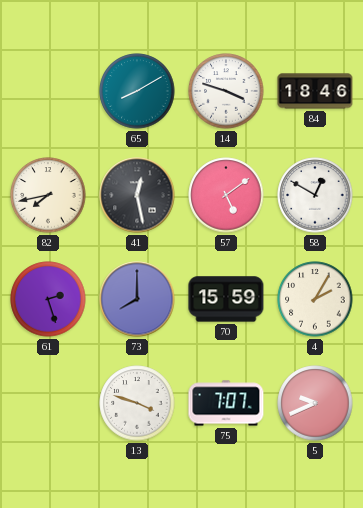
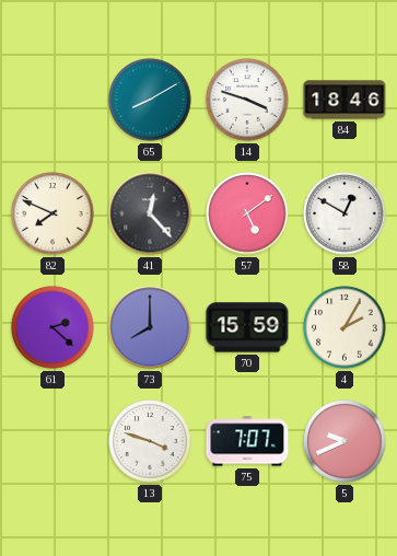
82: 7:43 -> 7:49
41: 12:28 -> 12:23
61: 2:27 -> 2:22
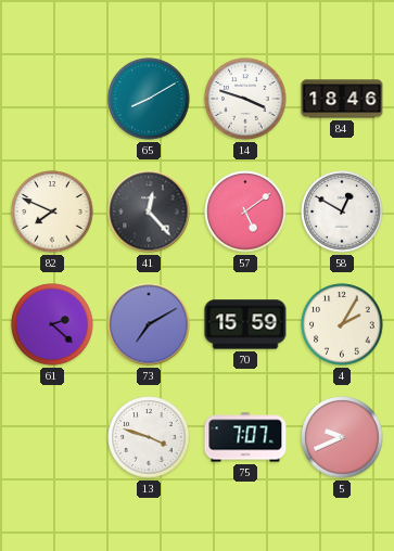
73: 8:00 -> 7:10
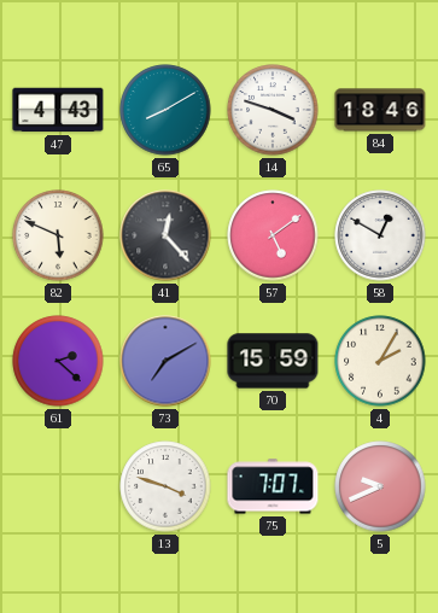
47: none -> 4:43
82: 7:49 -> 5:49
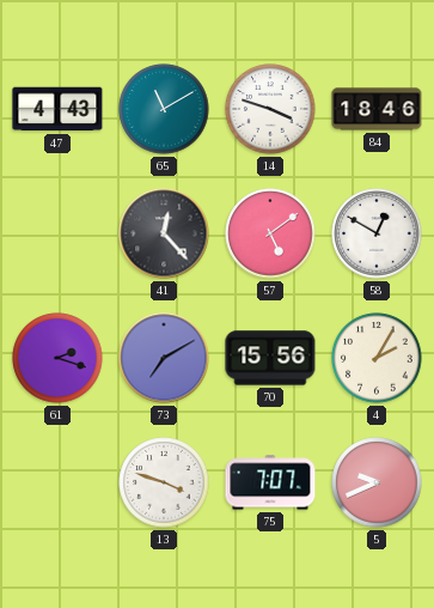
65: 8:10 -> 11:10
82: 5:49 -> none
61: 2:22 -> 2:18
70: 15:59 -> 15:56
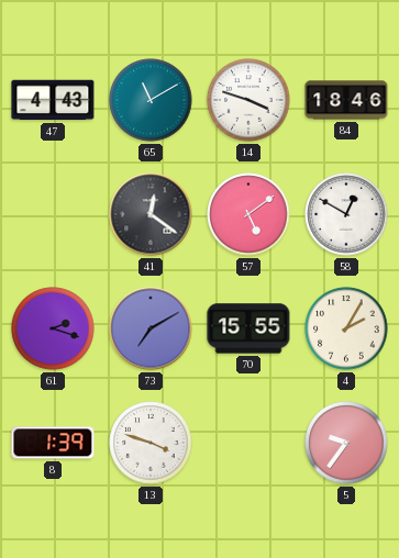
41: 12:23 -> 12:21
70: 15:56 -> 15:55
8: none -> 1:39
75: 7:07 -> none
5: 9:41 -> 9:36
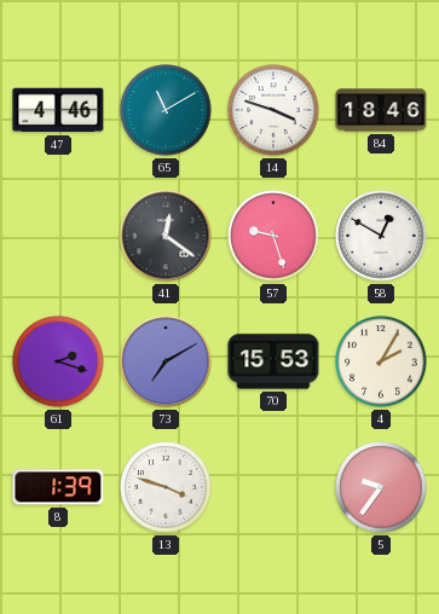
47: 4:43 -> 4:46
57: 5:09 -> 9:27
70: 15:55 -> 15:53
